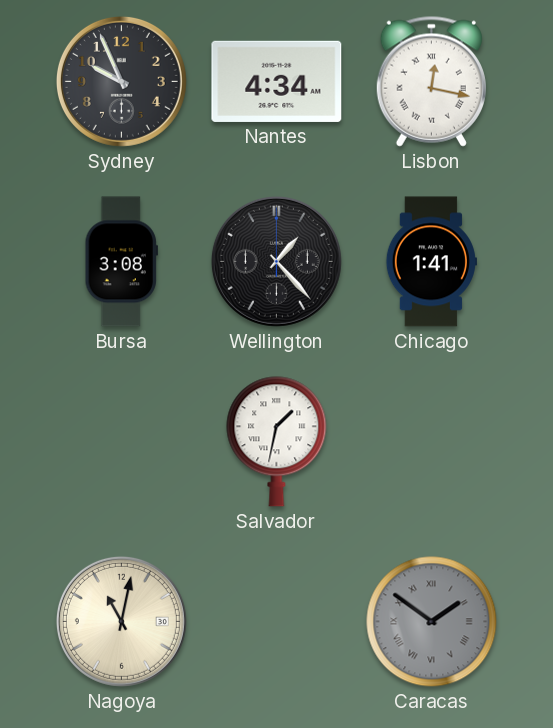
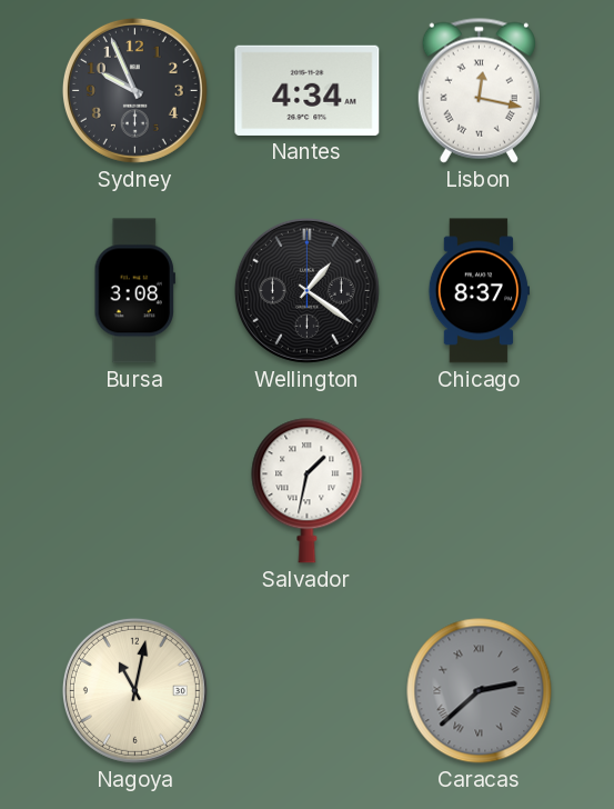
Wellington: 1:23 -> 1:21
Chicago: 1:41 -> 8:37
Caracas: 1:51 -> 2:38
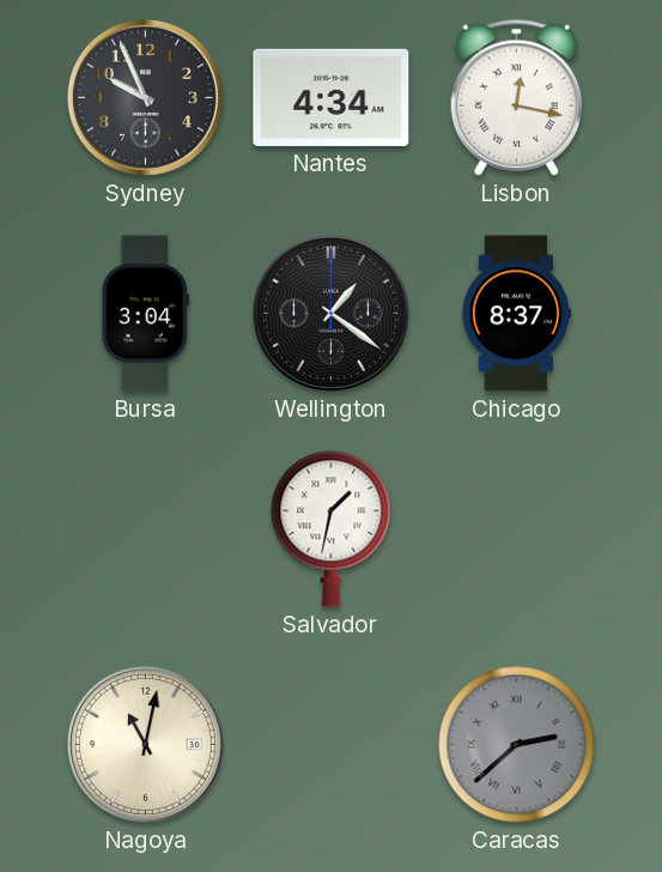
Bursa: 3:08 -> 3:04
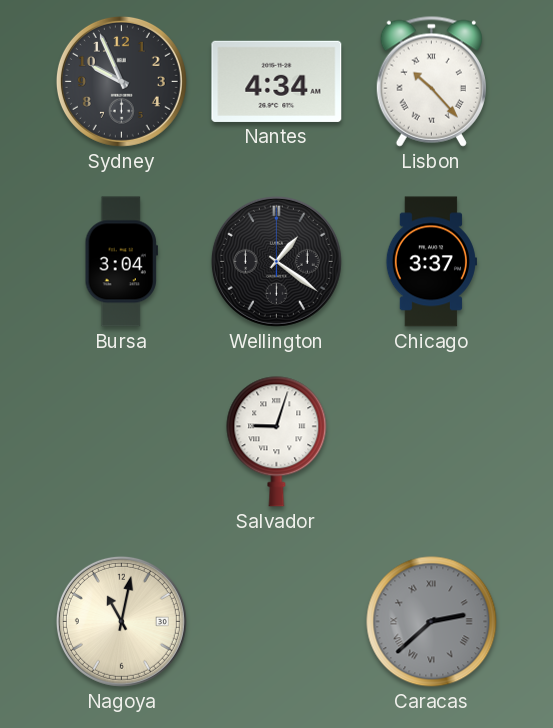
Lisbon: 12:17 -> 10:23
Chicago: 8:37 -> 3:37
Salvador: 1:32 -> 9:03
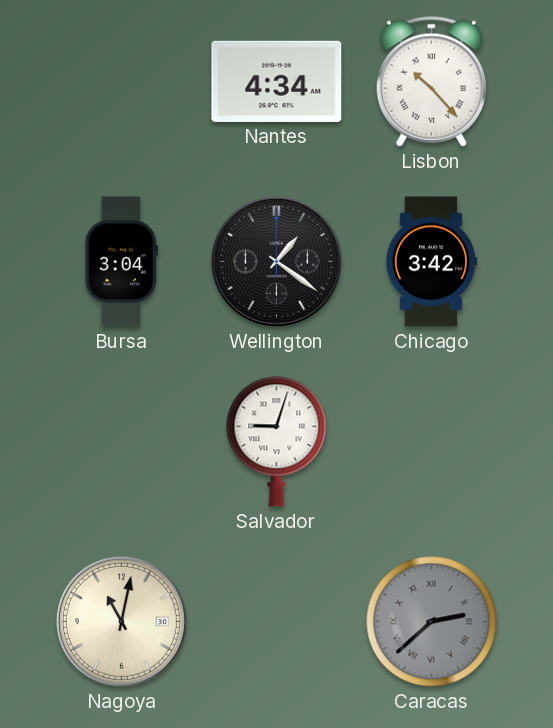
Sydney: 9:56 -> none
Chicago: 3:37 -> 3:42
